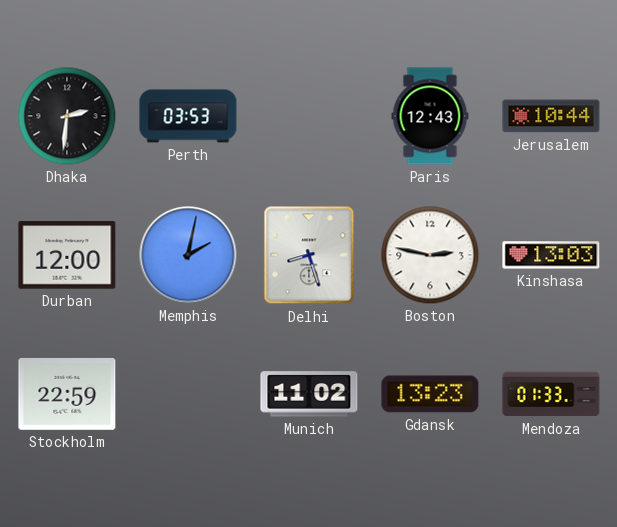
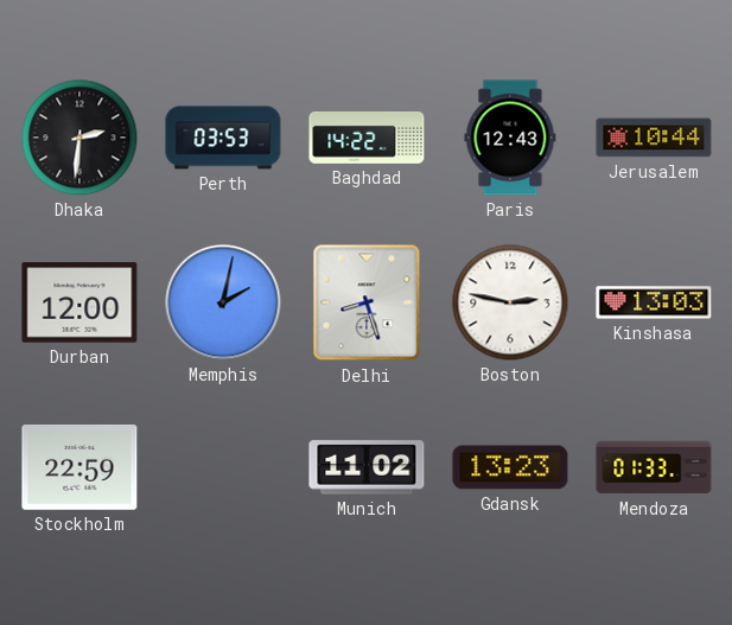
Baghdad: none -> 14:22
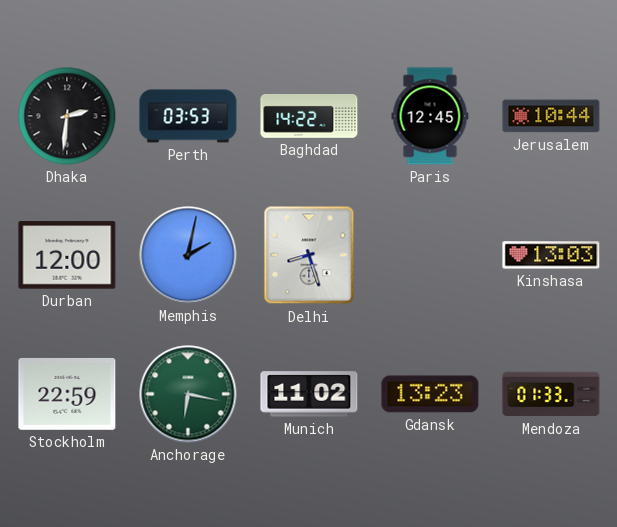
Paris: 12:43 -> 12:45
Boston: 2:47 -> none
Anchorage: none -> 6:17
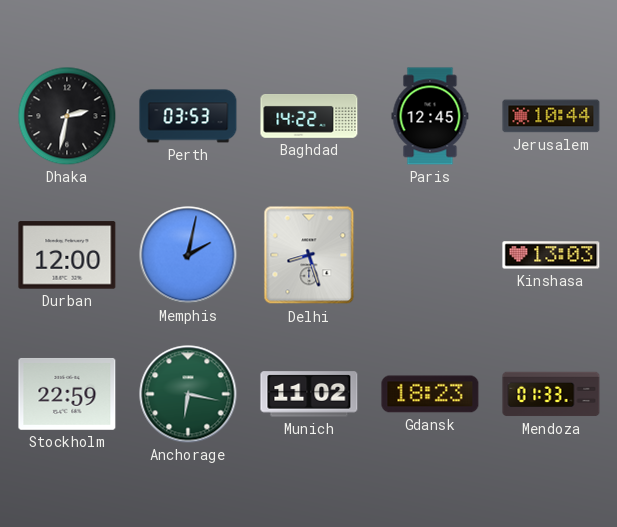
Dhaka: 2:31 -> 2:32
Gdansk: 13:23 -> 18:23
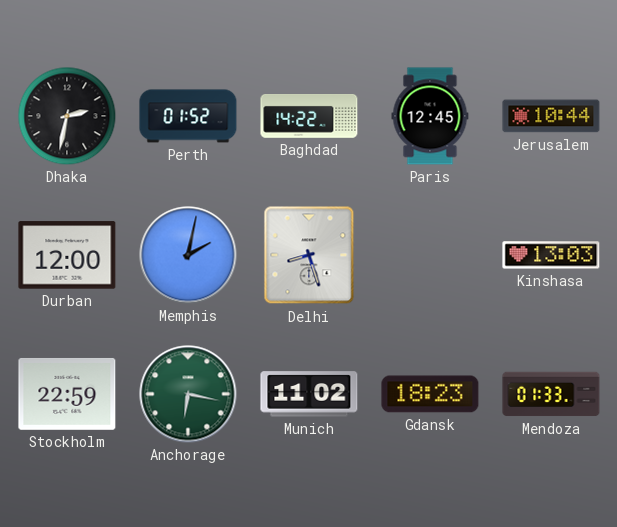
Perth: 03:53 -> 01:52
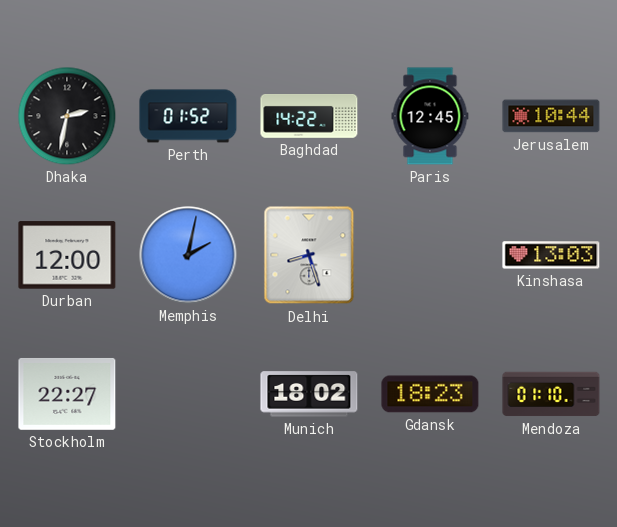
Stockholm: 22:59 -> 22:27
Anchorage: 6:17 -> none
Munich: 11:02 -> 18:02
Mendoza: 01:33 -> 01:10
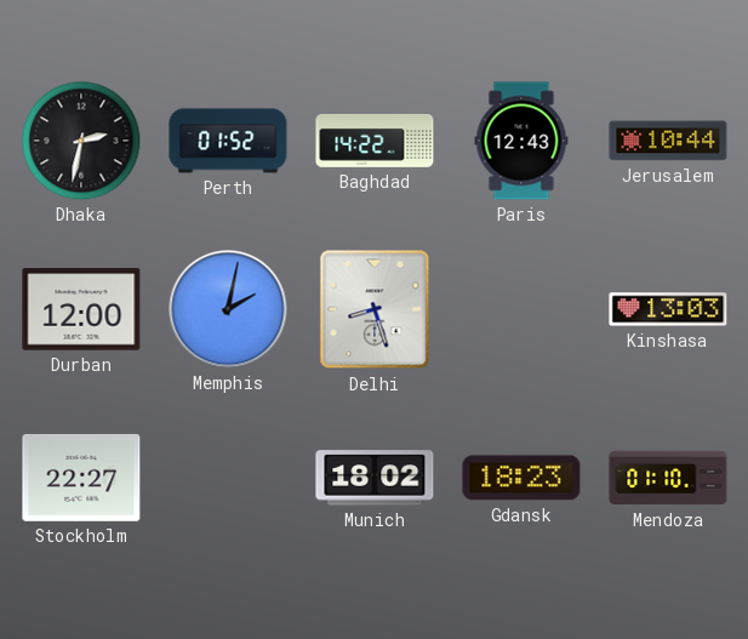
Paris: 12:45 -> 12:43
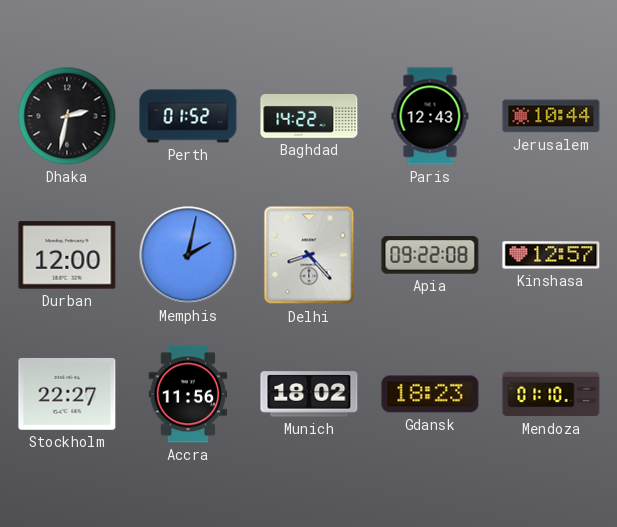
Delhi: 8:27 -> 8:23
Apia: none -> 09:22
Kinshasa: 13:03 -> 12:57
Accra: none -> 11:56
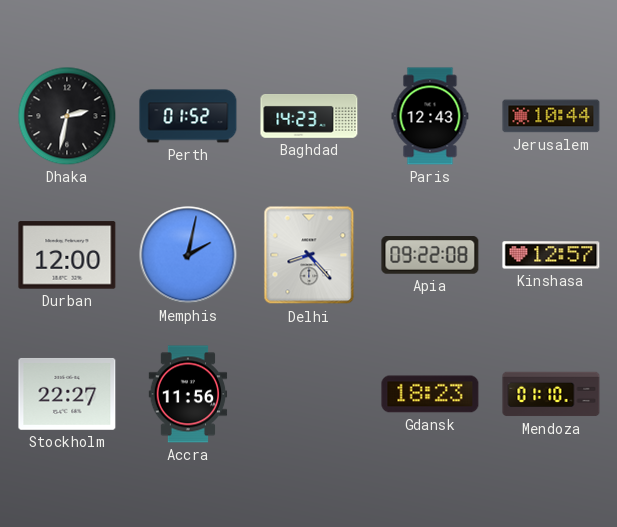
Baghdad: 14:22 -> 14:23
Munich: 18:02 -> none
